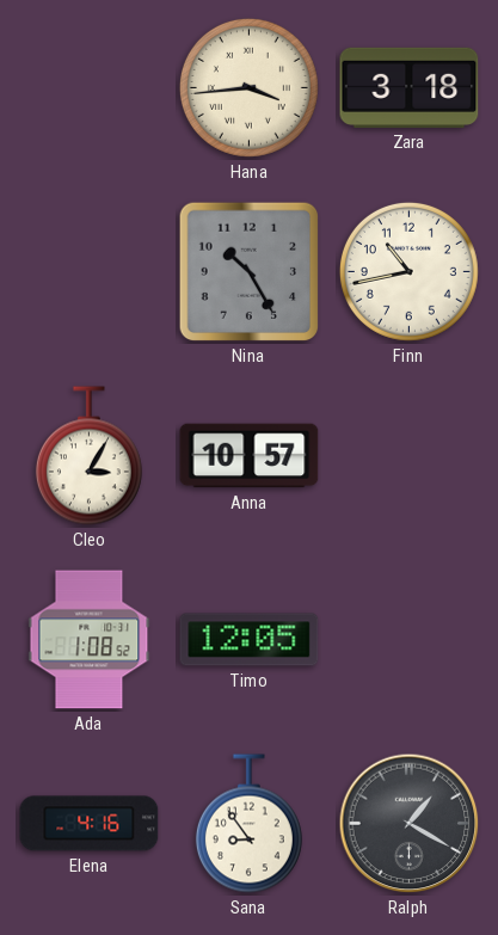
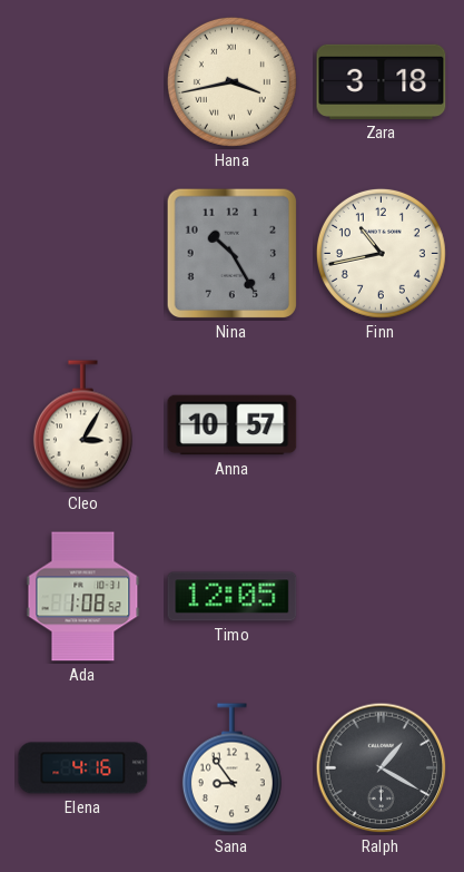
Hana: 3:44 -> 3:43
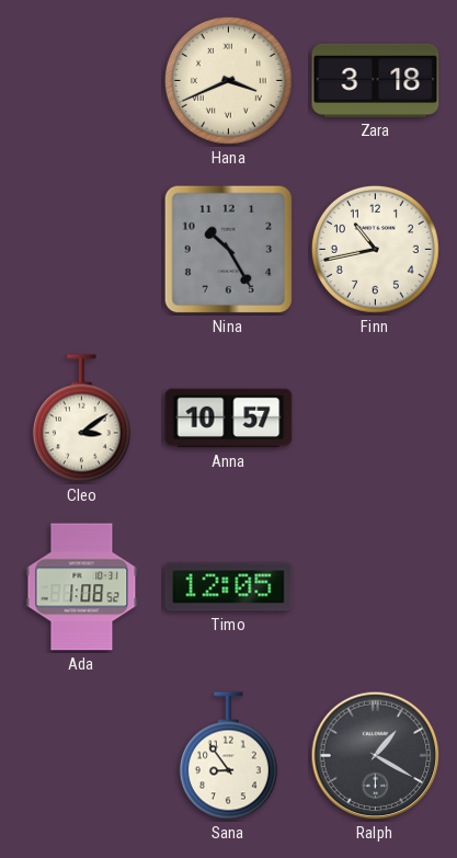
Hana: 3:43 -> 3:41
Cleo: 3:05 -> 3:09
Elena: 4:16 -> none
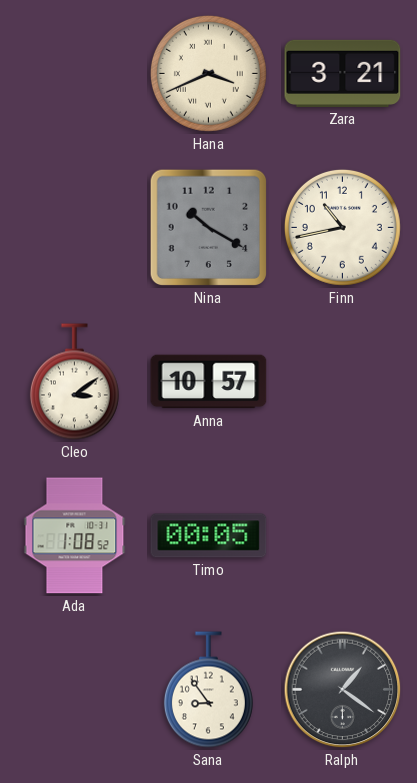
Zara: 3:18 -> 3:21
Nina: 10:25 -> 10:20
Timo: 12:05 -> 00:05
Ralph: 1:20 -> 1:21
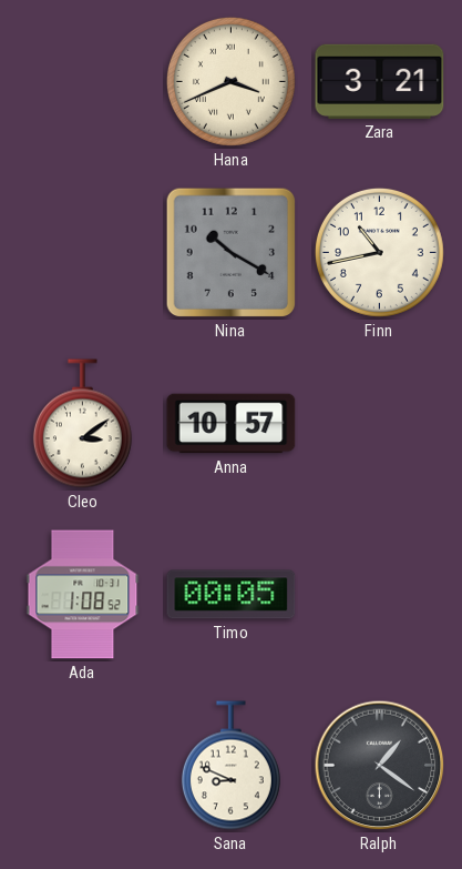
Sana: 8:54 -> 8:49
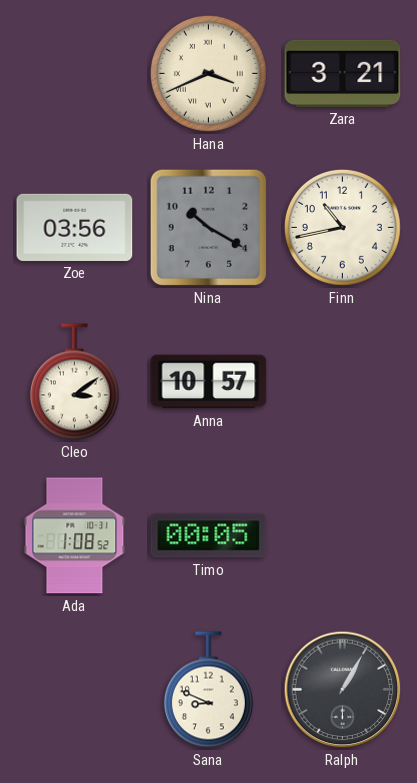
Zoe: none -> 03:56
Ralph: 1:21 -> 1:05
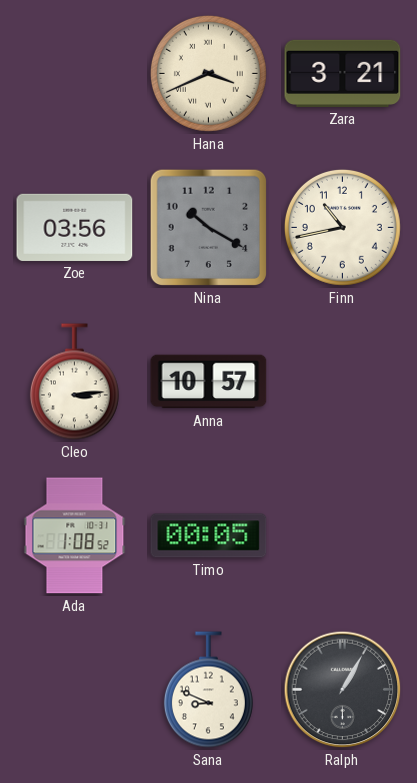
Cleo: 3:09 -> 3:14
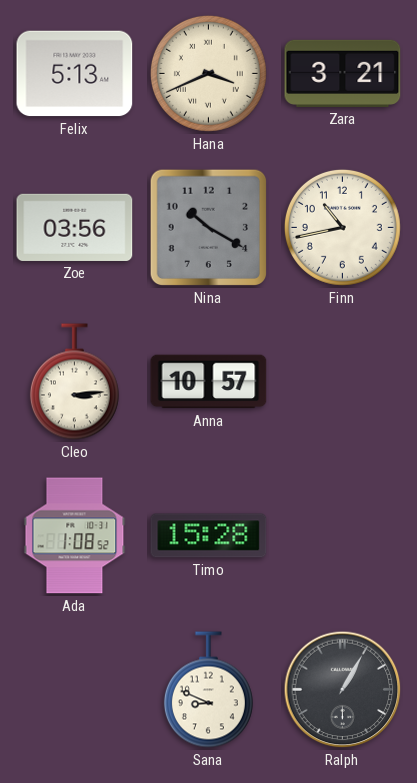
Felix: none -> 5:13
Timo: 00:05 -> 15:28
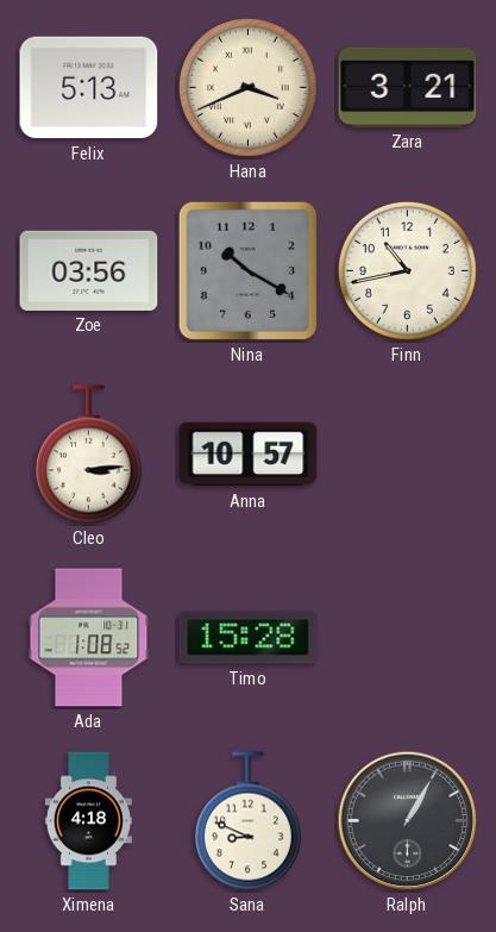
Ximena: none -> 4:18
